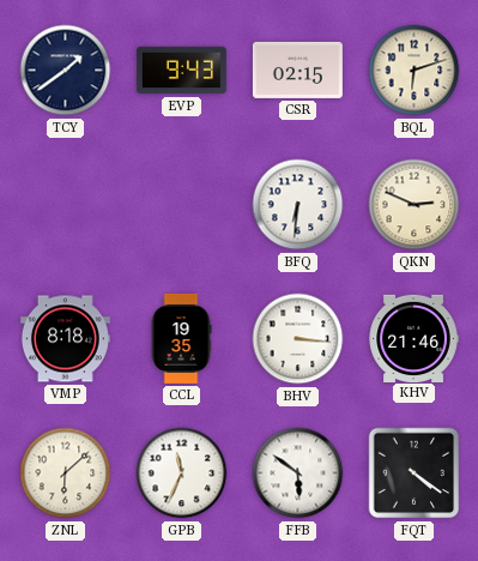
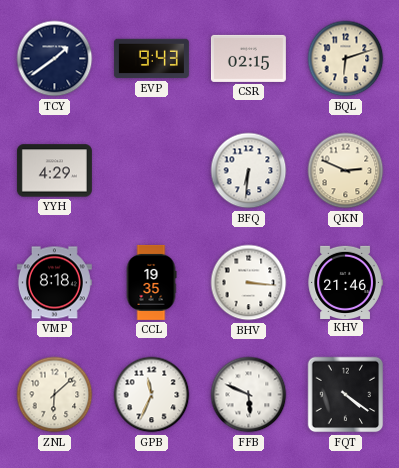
YYH: none -> 4:29
FFB: 5:51 -> 5:49
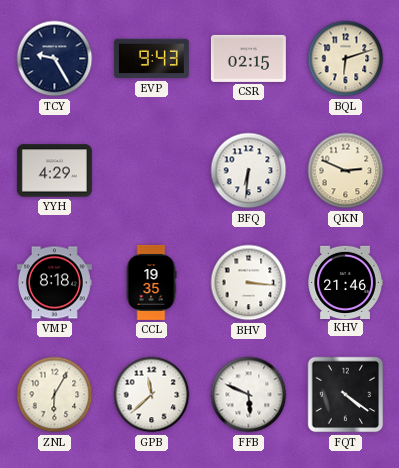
TCY: 1:39 -> 9:25
ZNL: 6:08 -> 6:05
GPB: 11:34 -> 11:38
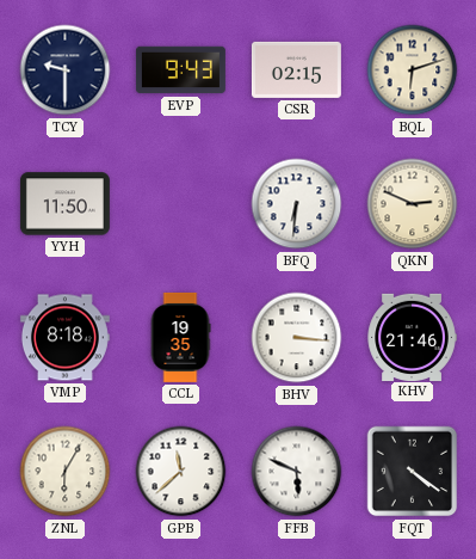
TCY: 9:25 -> 9:30
YYH: 4:29 -> 11:50
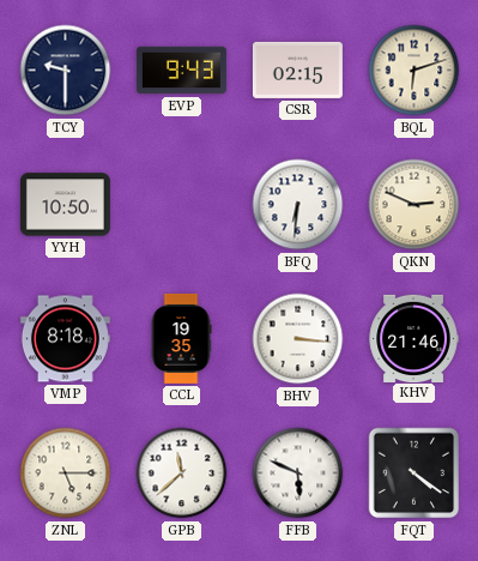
YYH: 11:50 -> 10:50
ZNL: 6:05 -> 5:15
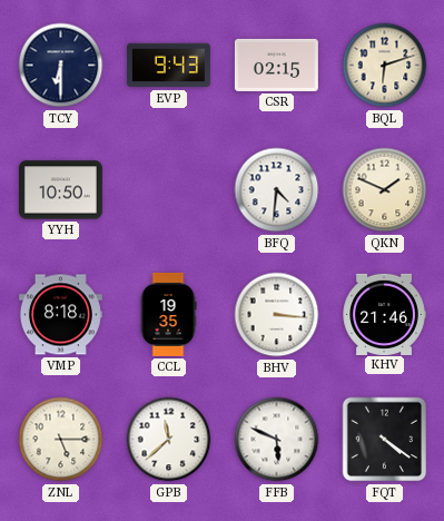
TCY: 9:30 -> 6:30
BFQ: 6:31 -> 4:31
QKN: 2:49 -> 1:49
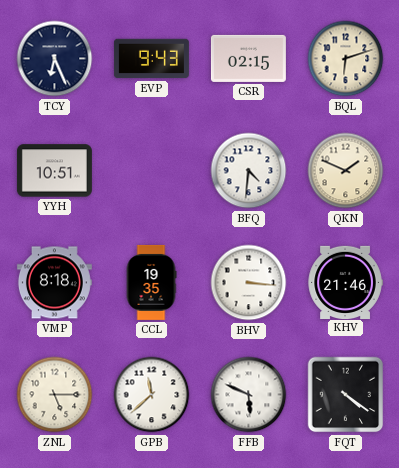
TCY: 6:30 -> 6:26
YYH: 10:50 -> 10:51
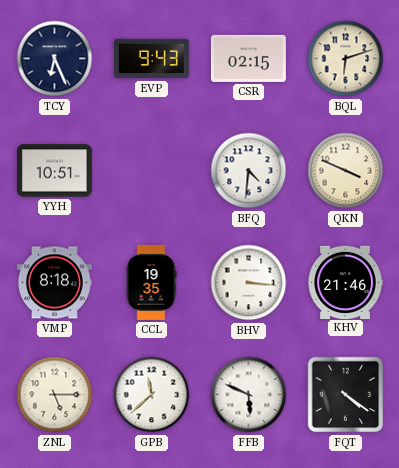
QKN: 1:49 -> 3:49
